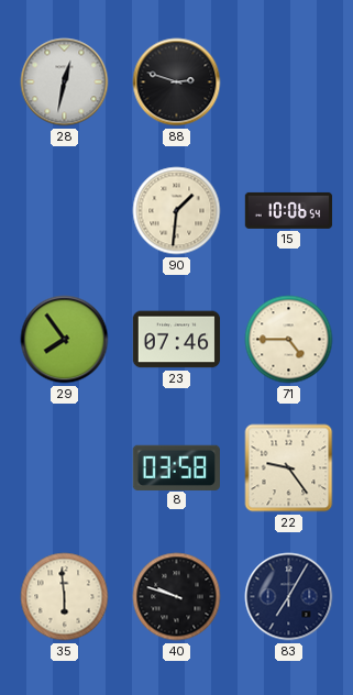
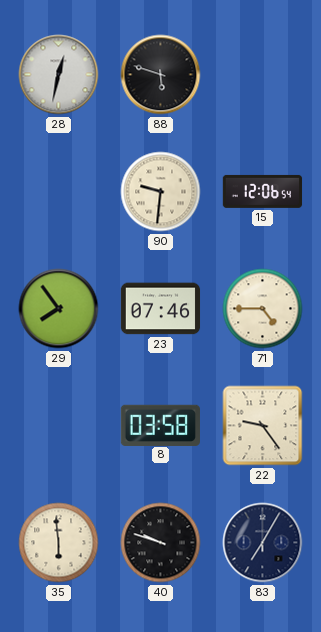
88: 2:48 -> 5:48
90: 1:31 -> 9:31
15: 10:06 -> 12:06
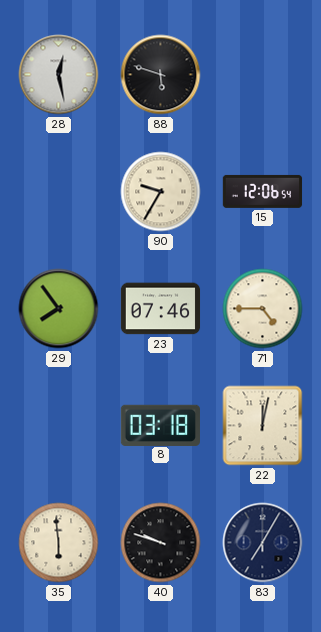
28: 12:32 -> 12:28
90: 9:31 -> 9:35
8: 03:58 -> 03:18
22: 9:24 -> 12:02
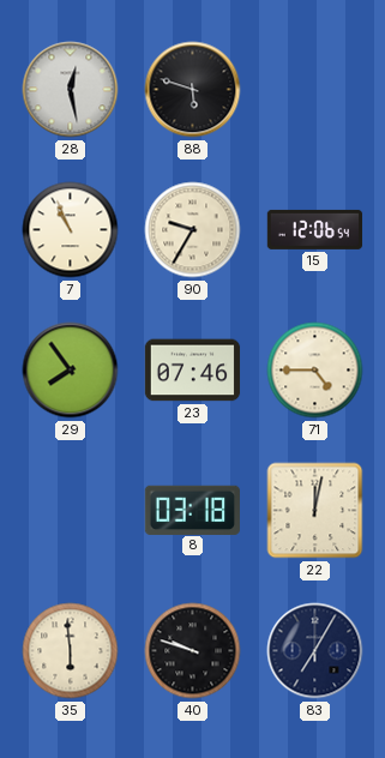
7: none -> 10:56
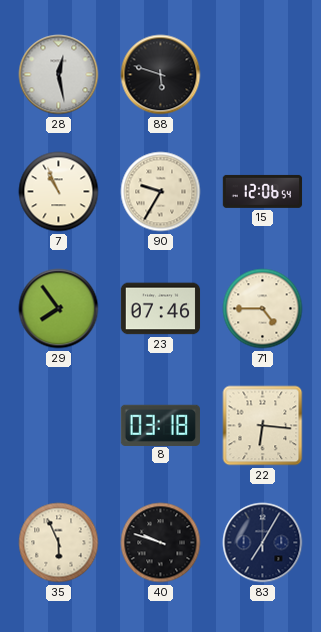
22: 12:02 -> 6:16
35: 5:59 -> 5:56
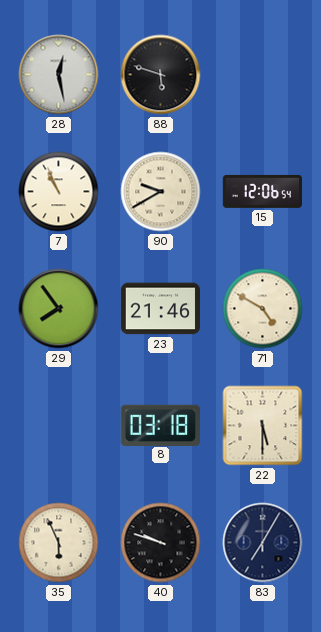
90: 9:35 -> 9:40
23: 07:46 -> 21:46
71: 4:45 -> 4:50
22: 6:16 -> 5:30
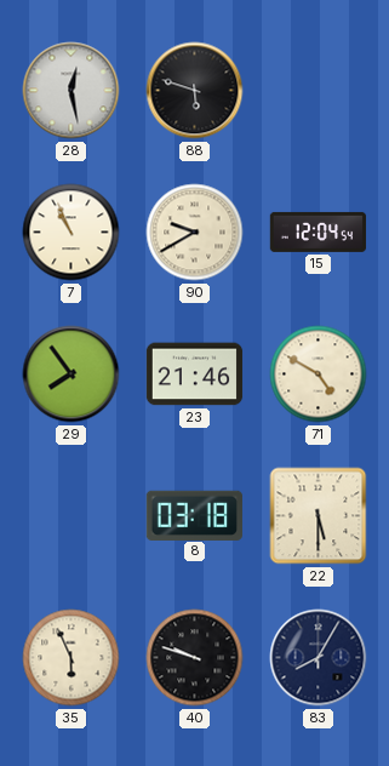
15: 12:06 -> 12:04
83: 7:05 -> 8:05
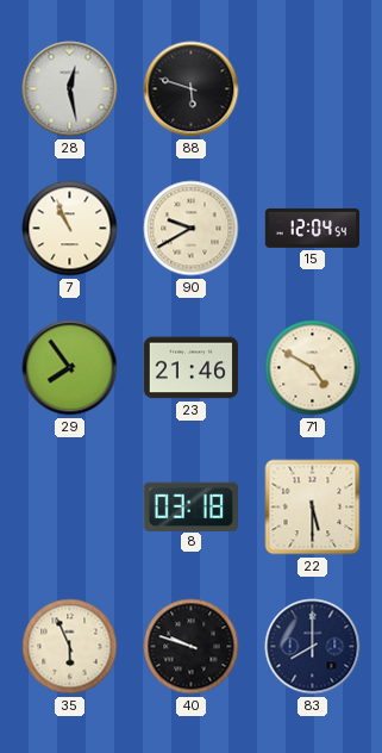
83: 8:05 -> 8:00
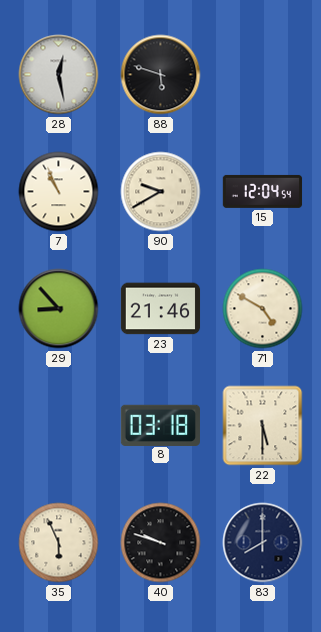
29: 7:54 -> 8:53
